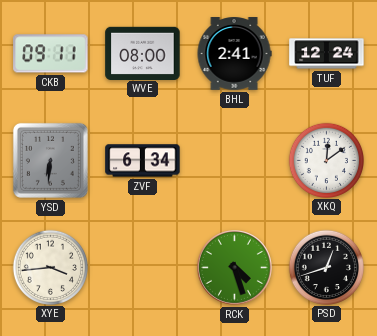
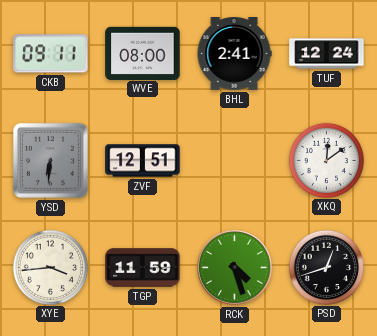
ZVF: 6:34 -> 12:51
TGP: none -> 11:59
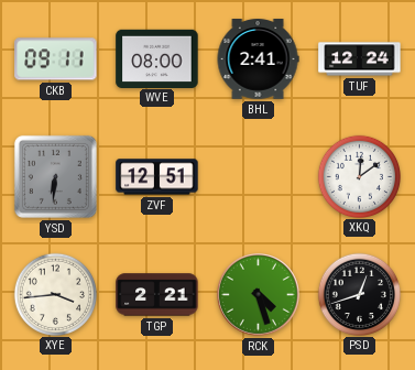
TGP: 11:59 -> 2:21
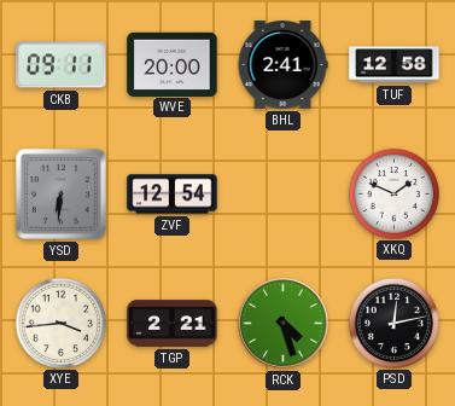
WVE: 08:00 -> 20:00
TUF: 12:24 -> 12:58
ZVF: 12:51 -> 12:54
XKQ: 12:09 -> 1:49
PSD: 12:42 -> 12:13
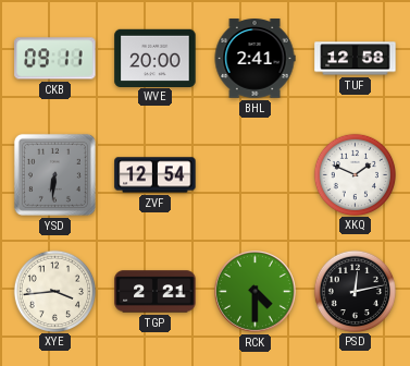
RCK: 4:27 -> 4:30
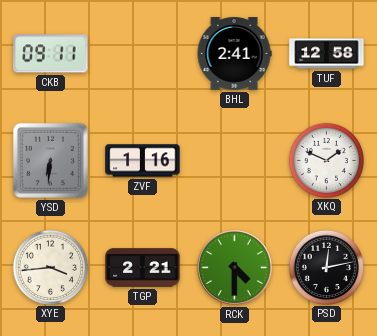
WVE: 20:00 -> none
ZVF: 12:54 -> 1:16
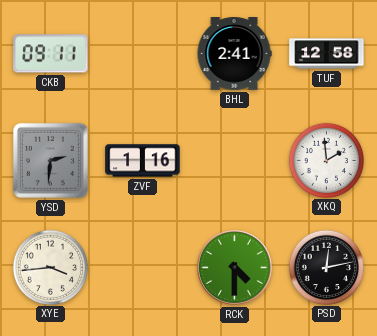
YSD: 6:31 -> 2:31
XKQ: 1:49 -> 1:59
TGP: 2:21 -> none
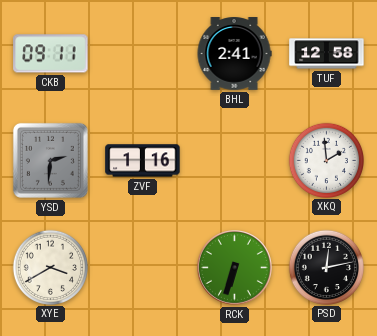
XYE: 3:44 -> 3:40
RCK: 4:30 -> 6:33
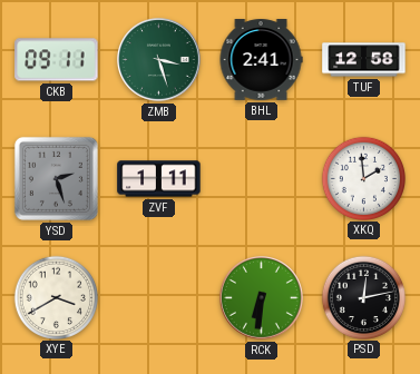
ZMB: none -> 3:27
YSD: 2:31 -> 2:27
ZVF: 1:16 -> 1:11
RCK: 6:33 -> 6:31
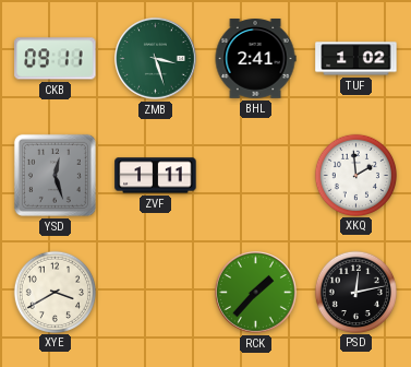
TUF: 12:58 -> 1:02
YSD: 2:27 -> 12:27
RCK: 6:31 -> 1:37
